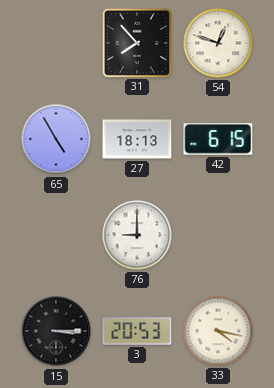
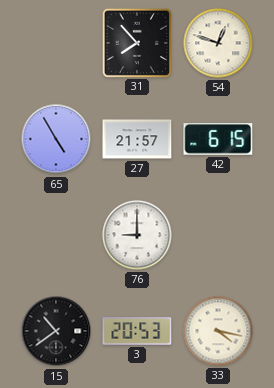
27: 18:13 -> 21:57
15: 3:15 -> 10:39
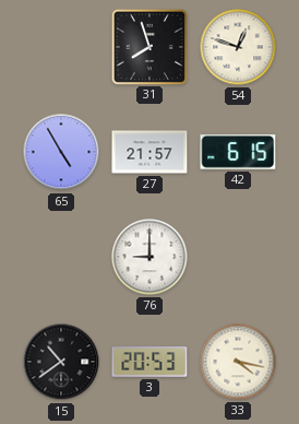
31: 7:53 -> 7:57
